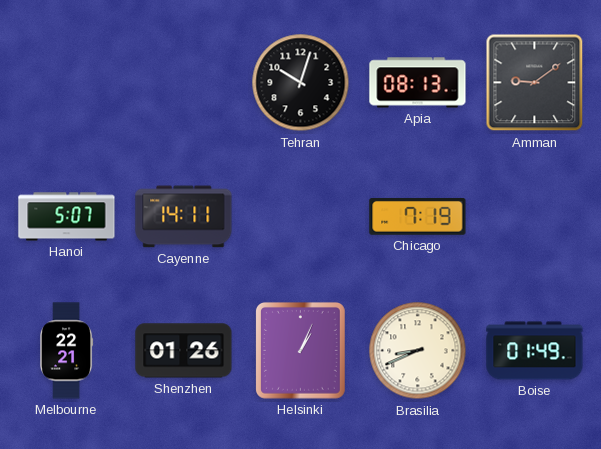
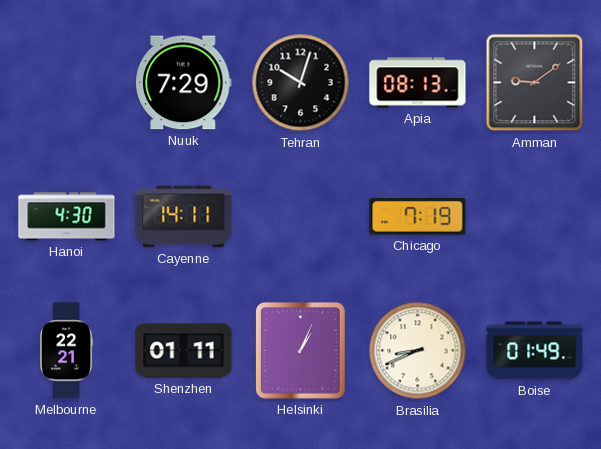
Nuuk: none -> 7:29
Hanoi: 5:07 -> 4:30
Shenzhen: 01:26 -> 01:11
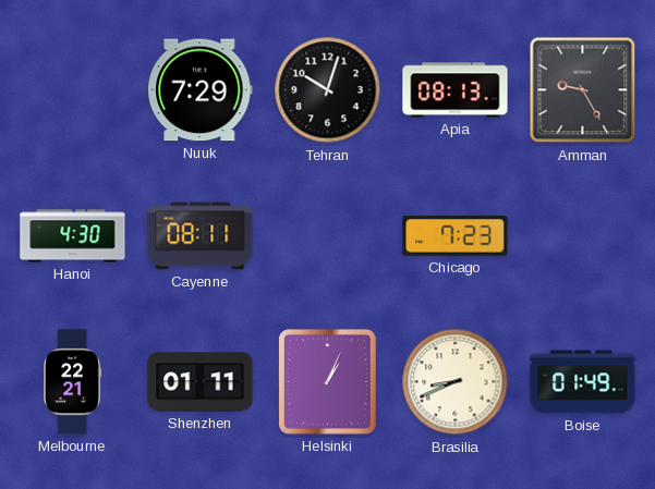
Amman: 9:09 -> 9:25
Cayenne: 14:11 -> 08:11
Chicago: 7:19 -> 7:23
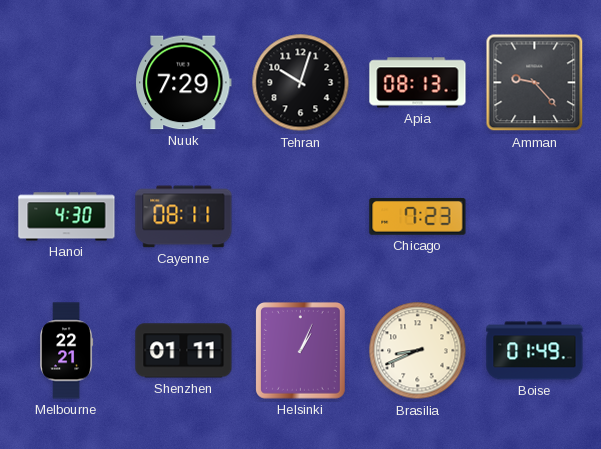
Amman: 9:25 -> 9:23
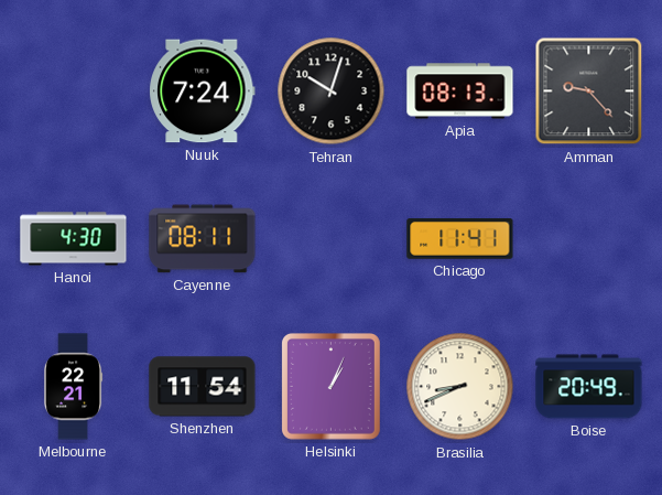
Nuuk: 7:29 -> 7:24
Chicago: 7:23 -> 11:41
Shenzhen: 01:11 -> 11:54
Boise: 01:49 -> 20:49
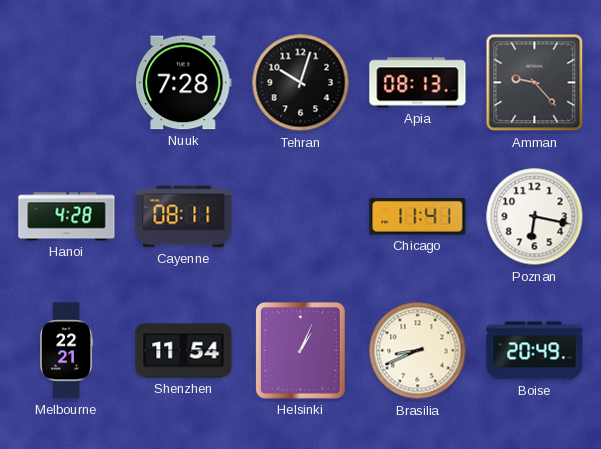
Nuuk: 7:24 -> 7:28
Hanoi: 4:30 -> 4:28
Poznan: none -> 6:17
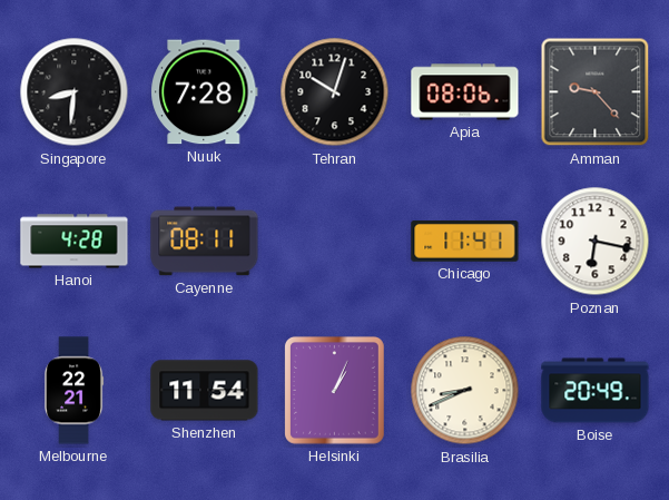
Singapore: none -> 8:31
Apia: 08:13 -> 08:06
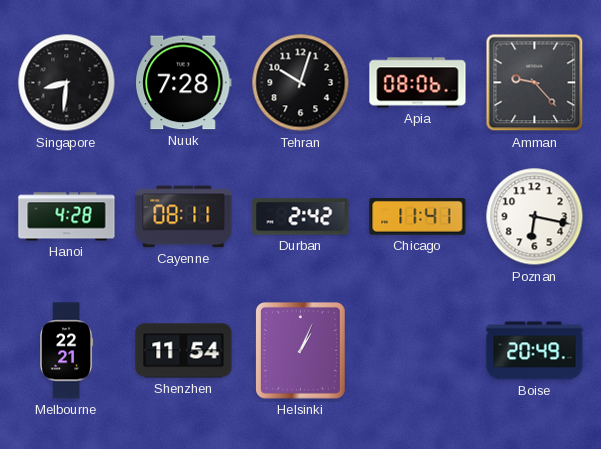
Durban: none -> 2:42
Brasilia: 8:41 -> none
